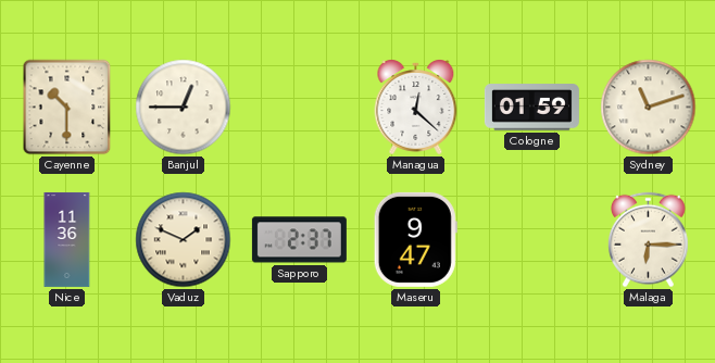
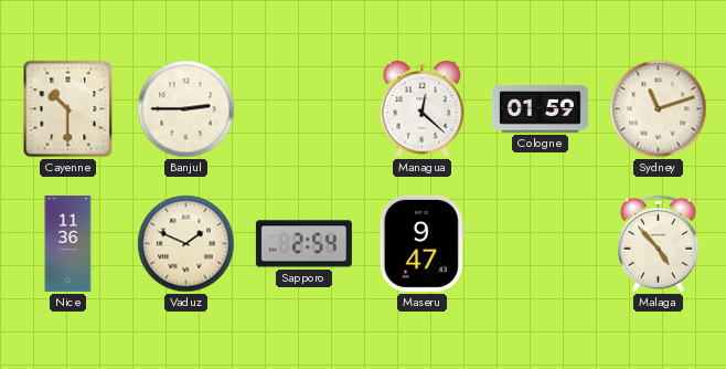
Banjul: 12:45 -> 2:45
Sapporo: 2:37 -> 2:54
Malaga: 6:15 -> 4:53
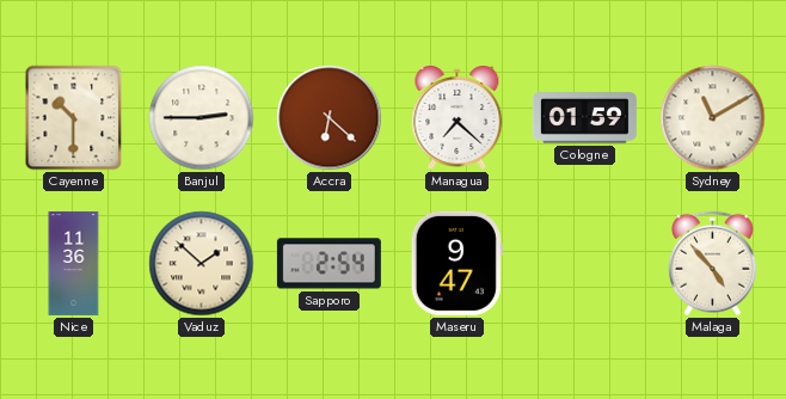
Accra: none -> 6:22
Managua: 12:22 -> 7:22
Sydney: 11:12 -> 11:10
Vaduz: 1:49 -> 1:52
